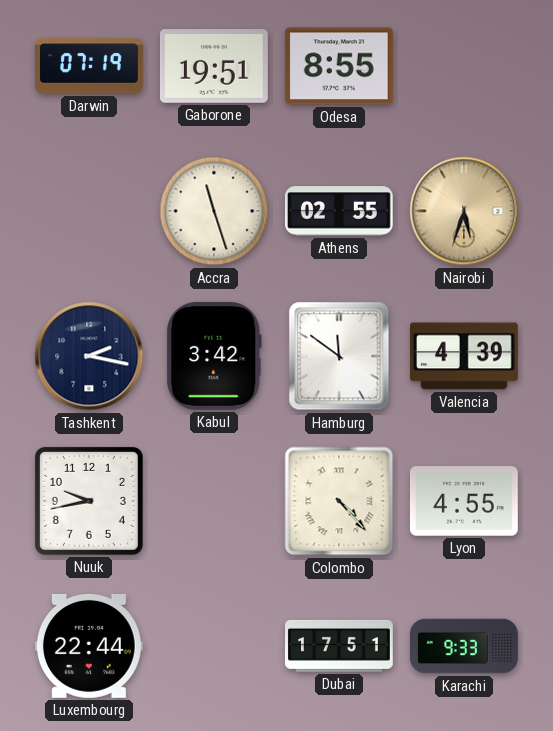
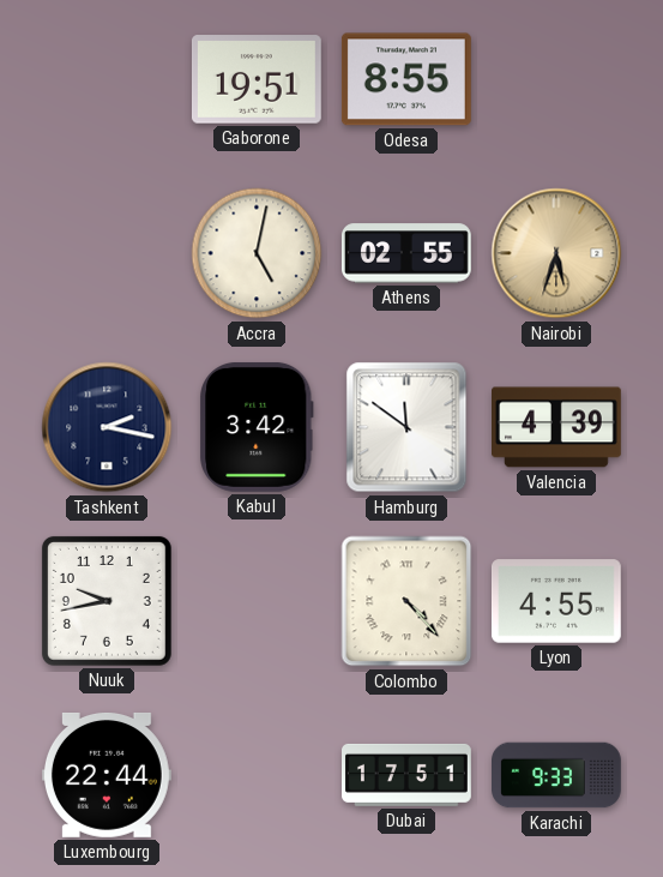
Darwin: 07:19 -> none
Accra: 11:27 -> 5:02
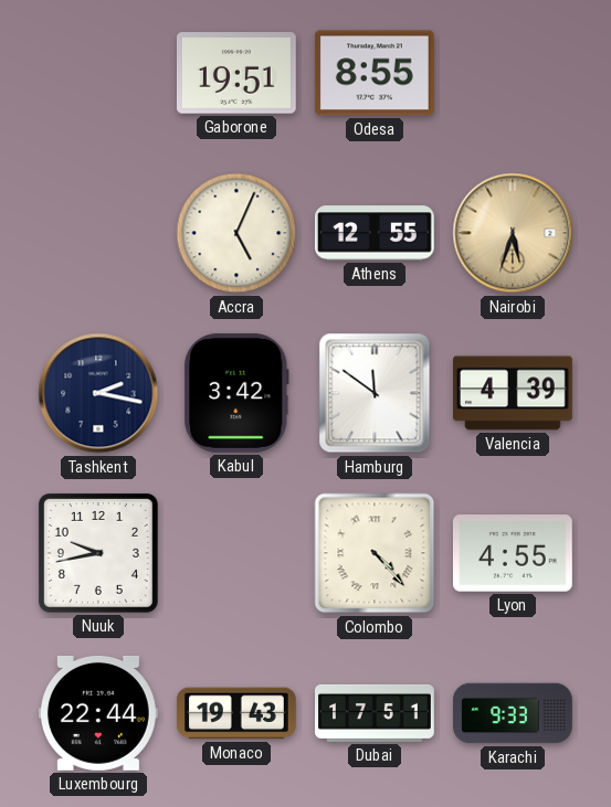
Accra: 5:02 -> 5:04
Athens: 02:55 -> 12:55
Monaco: none -> 19:43
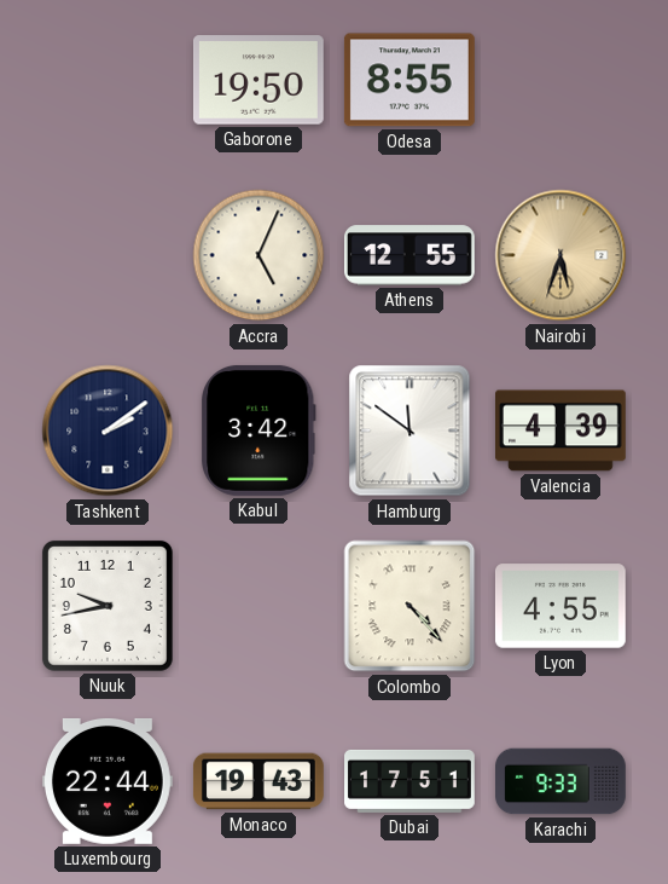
Gaborone: 19:51 -> 19:50
Tashkent: 2:17 -> 2:09
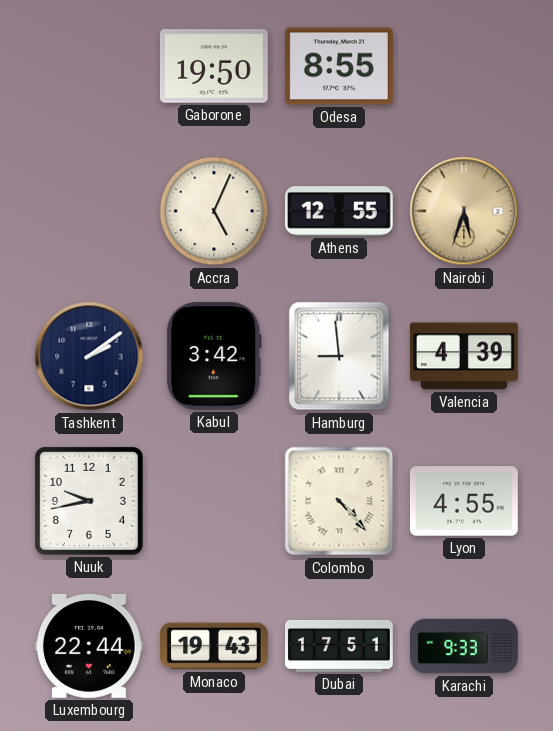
Hamburg: 11:51 -> 8:59
